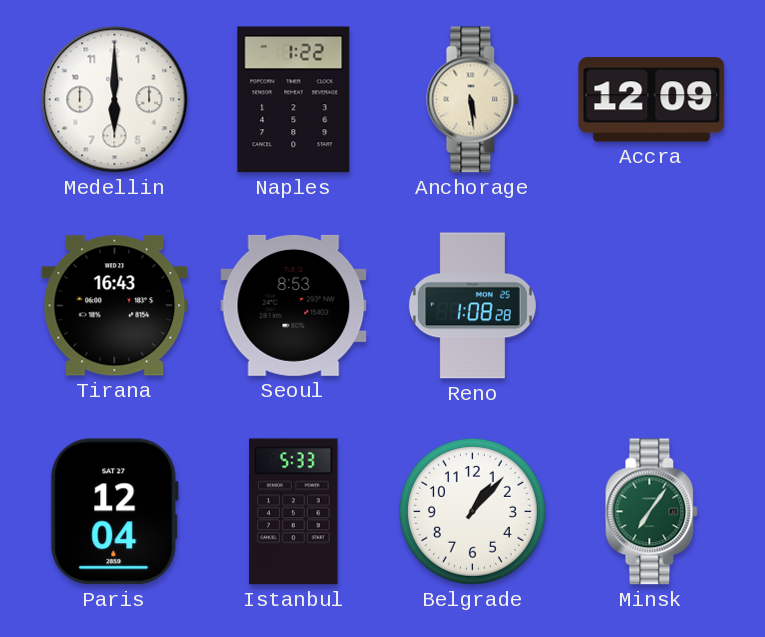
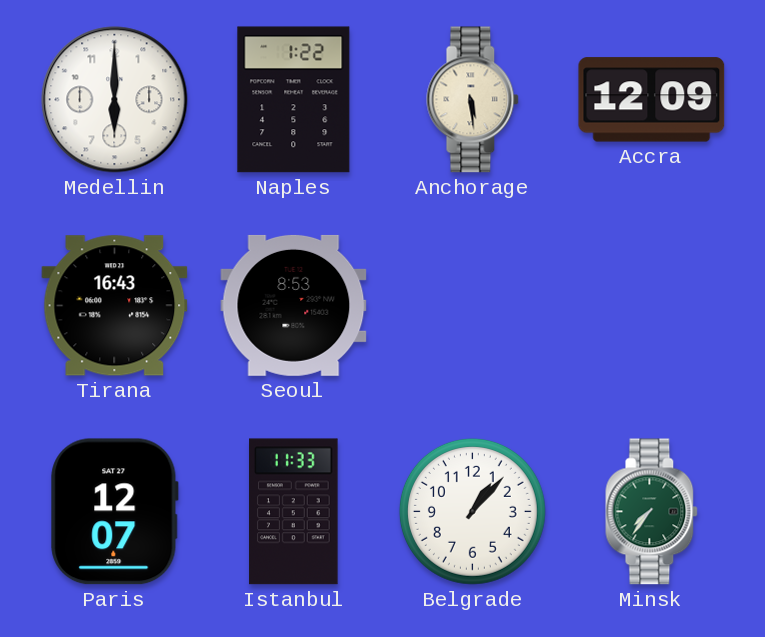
Reno: 1:08 -> none
Paris: 12:04 -> 12:07
Istanbul: 5:33 -> 11:33
Minsk: 7:06 -> 7:36
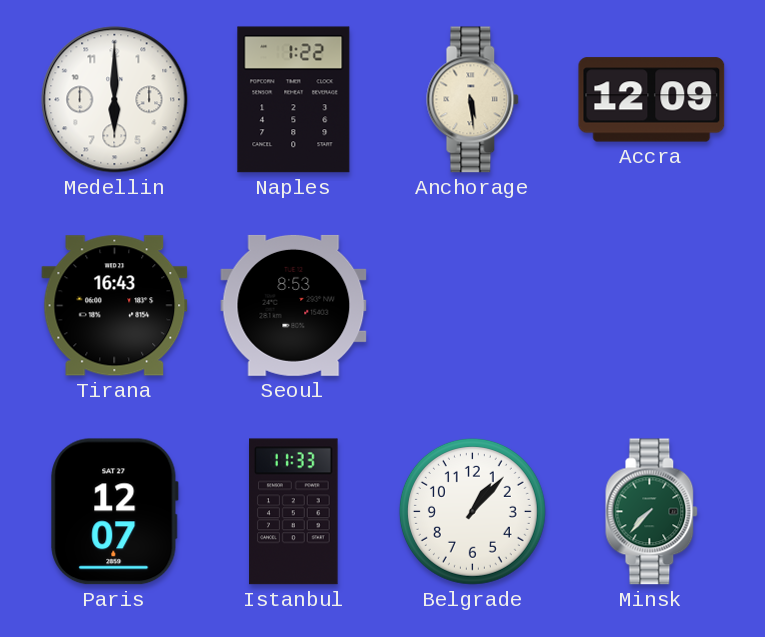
Minsk: 7:36 -> 7:37
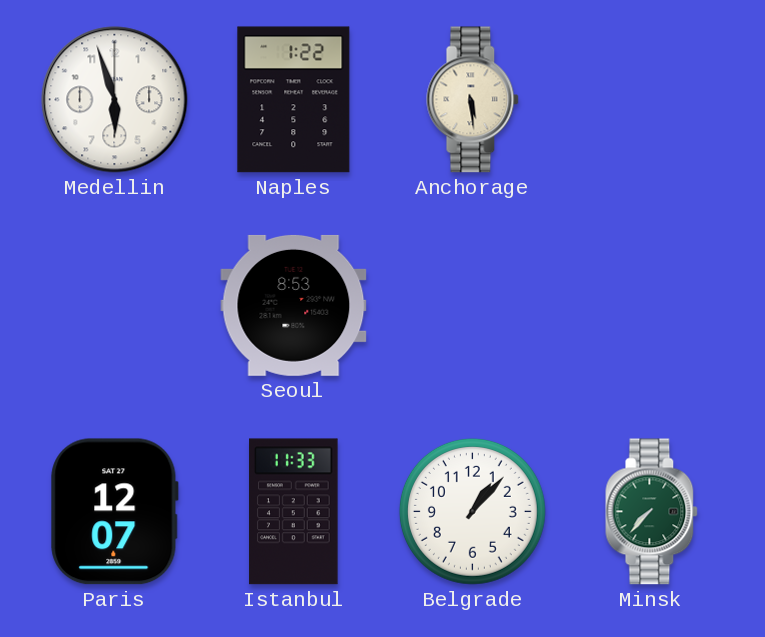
Medellin: 6:00 -> 5:57
Accra: 12:09 -> none
Tirana: 16:43 -> none
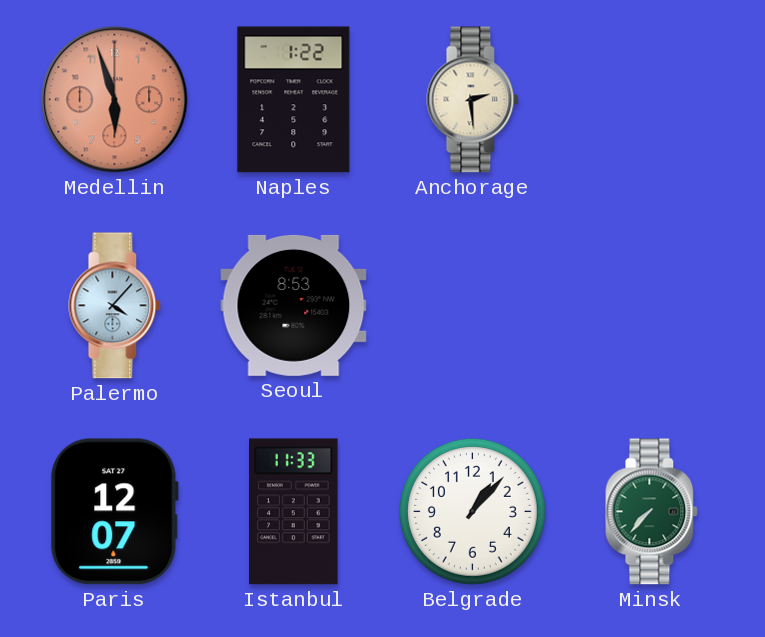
Medellin dial: white -> salmon
Anchorage: 5:29 -> 2:29
Palermo: none -> 4:07
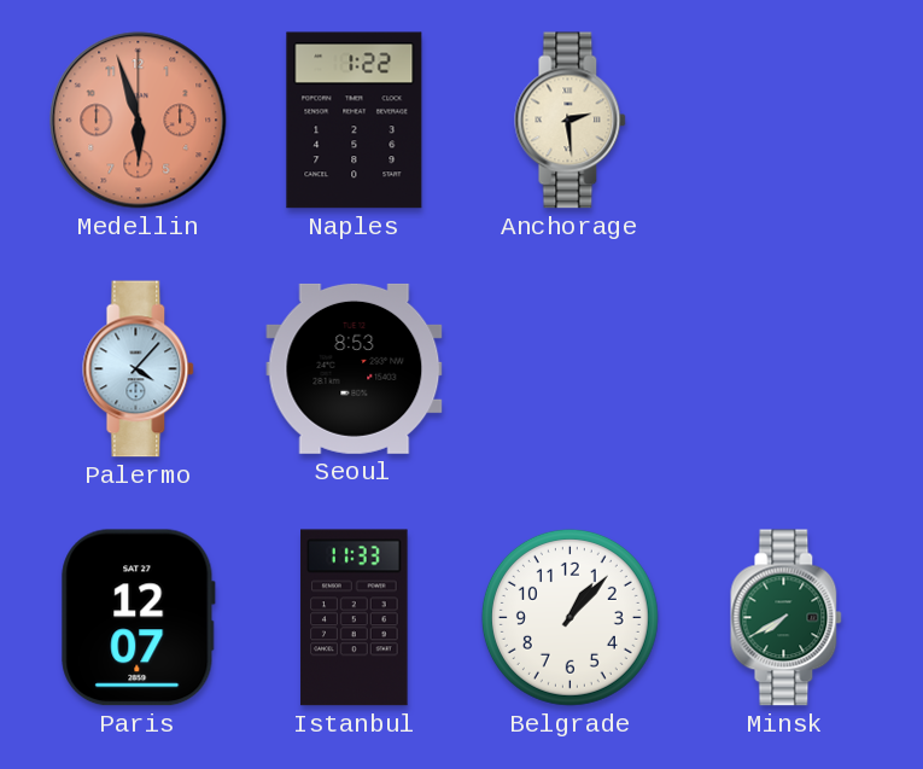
Minsk: 7:37 -> 7:40
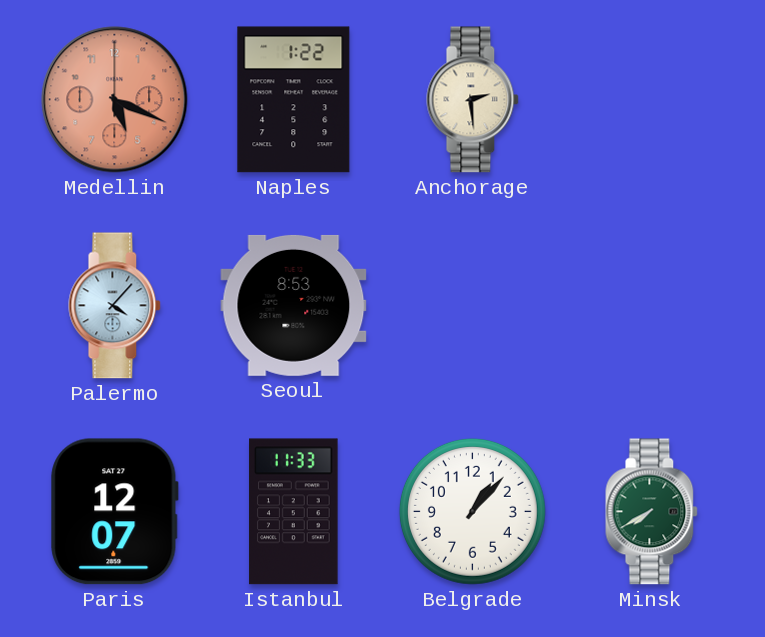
Medellin: 5:57 -> 5:19
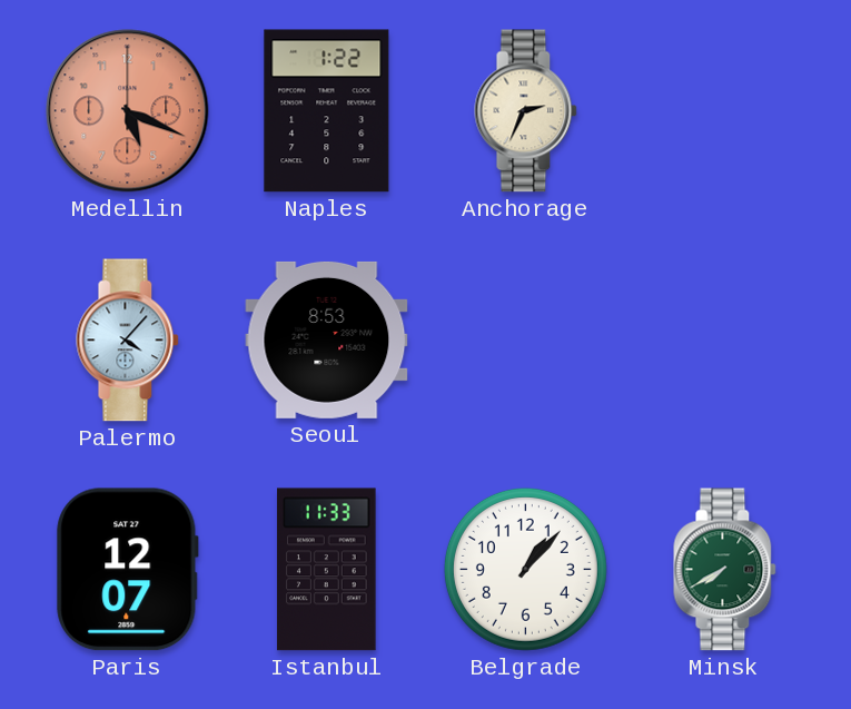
Anchorage: 2:29 -> 2:34
